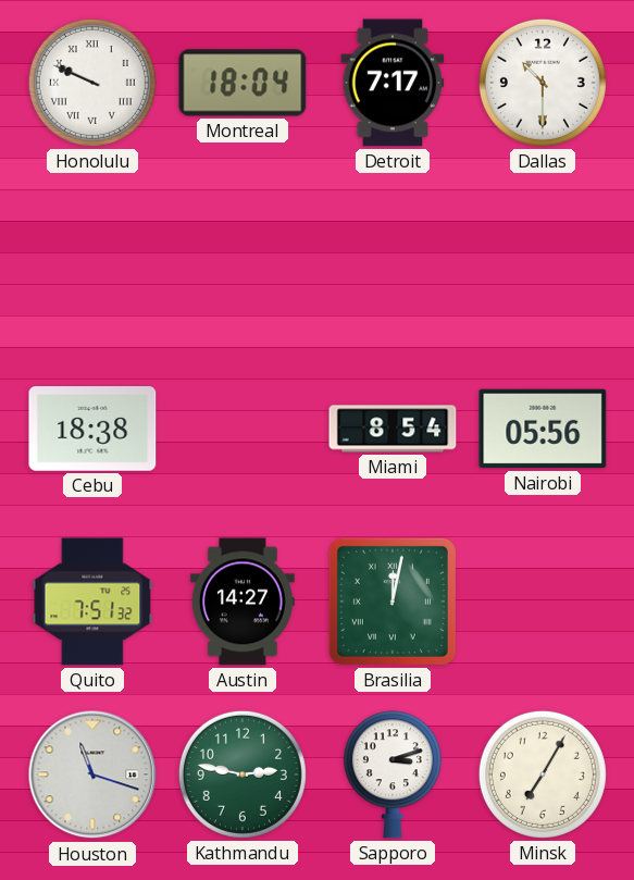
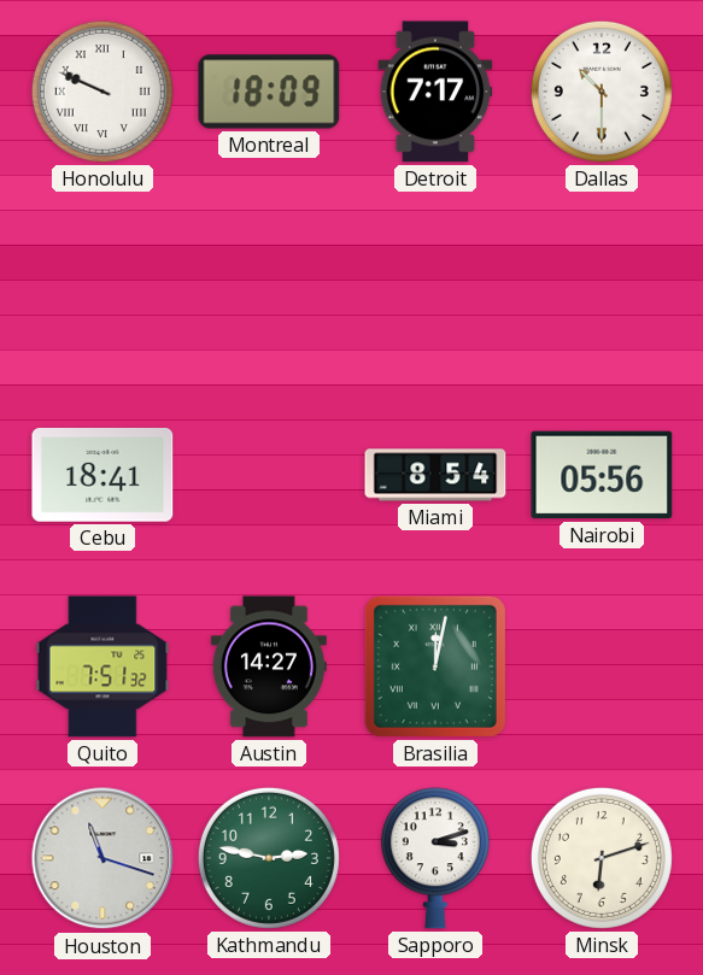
Montreal: 18:04 -> 18:09
Cebu: 18:38 -> 18:41
Minsk: 7:05 -> 6:12
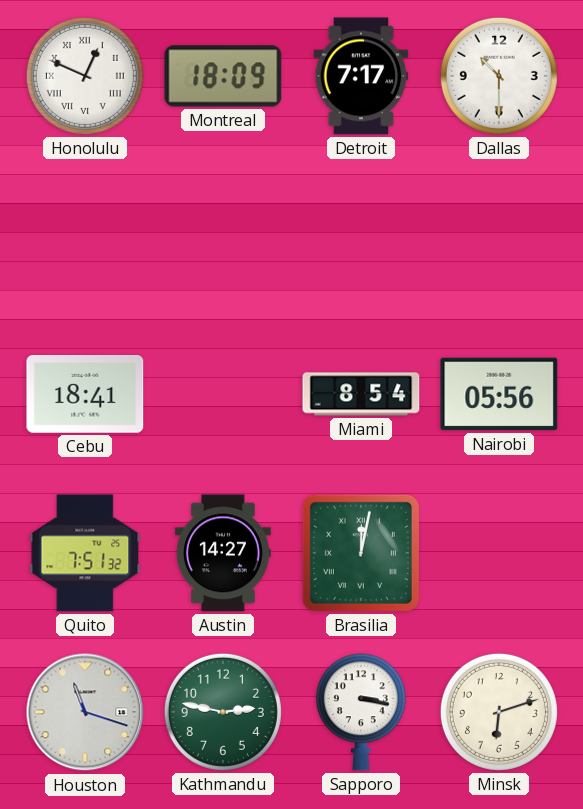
Honolulu: 9:49 -> 12:49
Sapporo: 3:12 -> 3:17
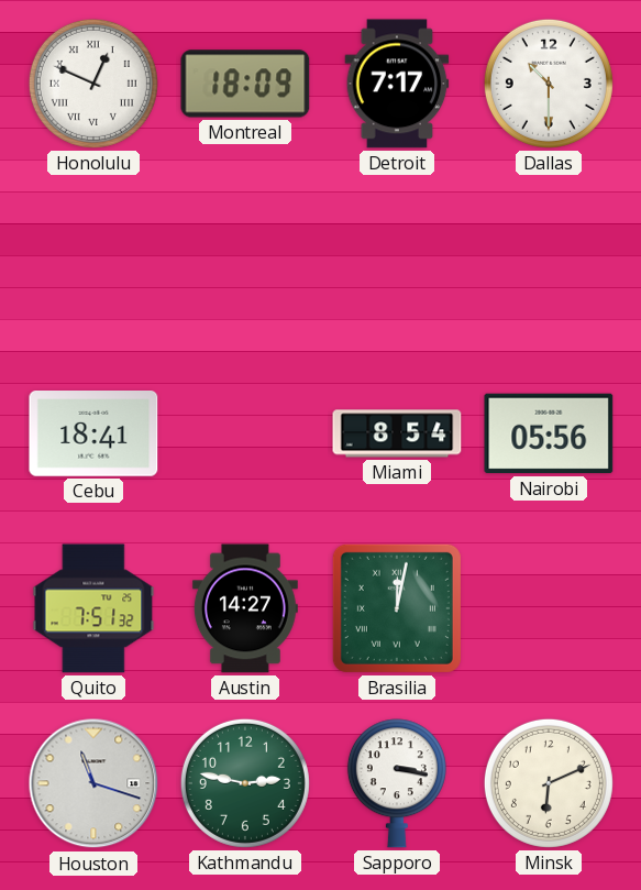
Minsk: 6:12 -> 6:11
